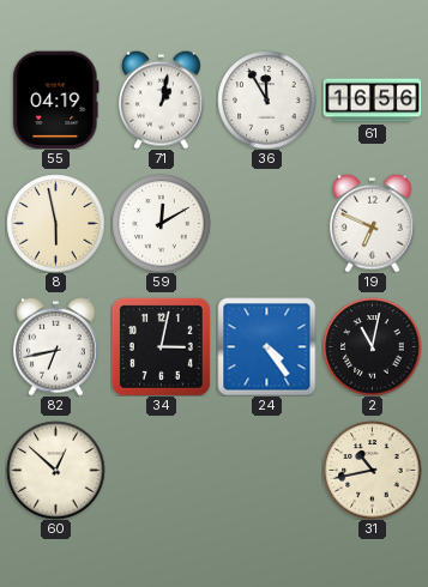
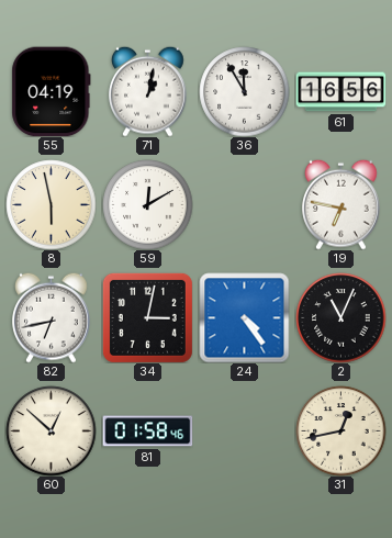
19: 6:49 -> 6:47
2: 11:02 -> 11:04
81: none -> 01:58
31: 10:43 -> 12:43
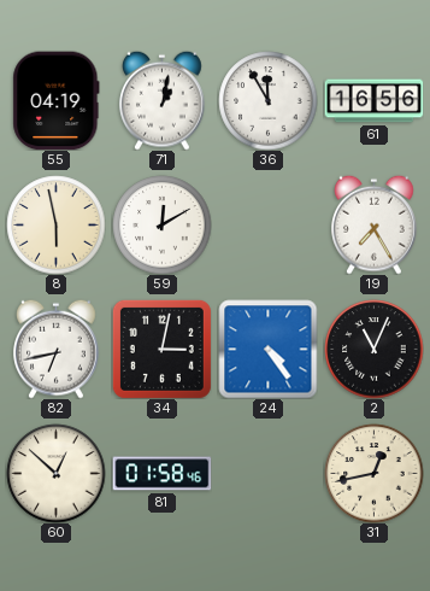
19: 6:47 -> 7:25
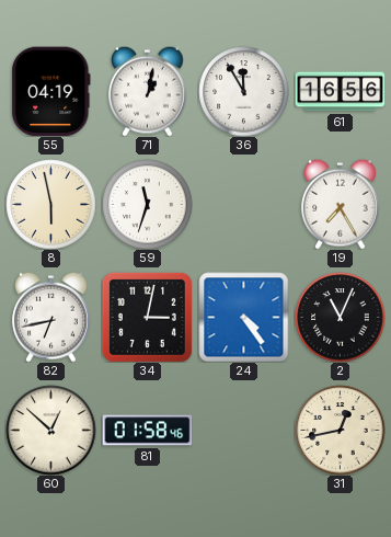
59: 12:10 -> 11:33
